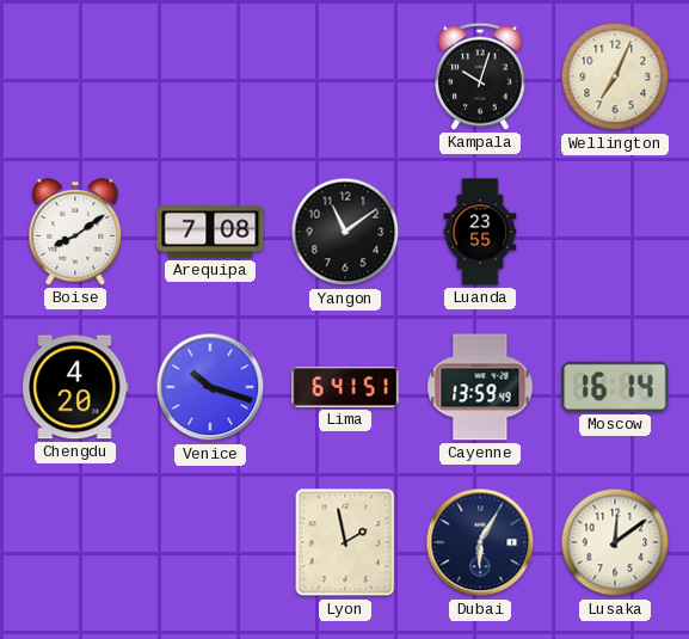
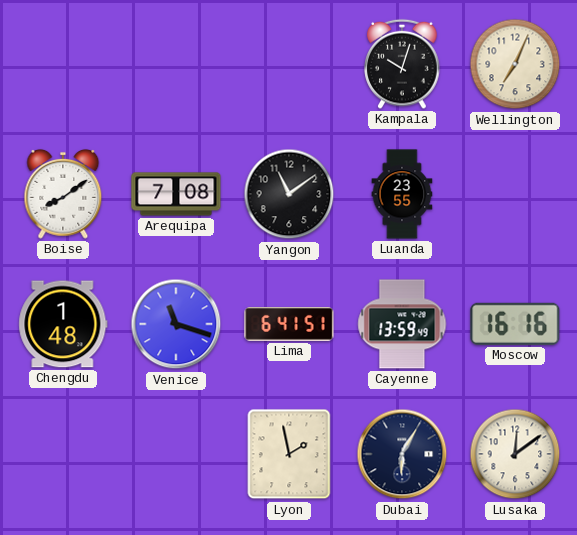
Chengdu: 4:20 -> 1:48
Venice: 10:18 -> 11:18
Moscow: 16:14 -> 16:16
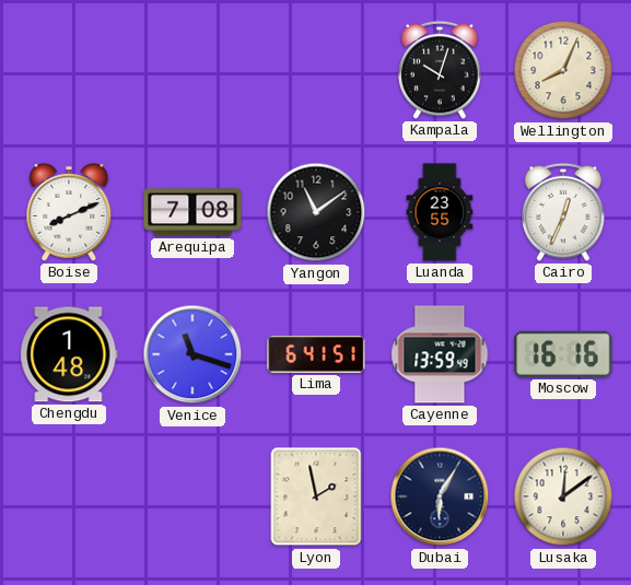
Wellington: 7:04 -> 8:04
Boise: 8:09 -> 8:11
Cairo: none -> 12:34
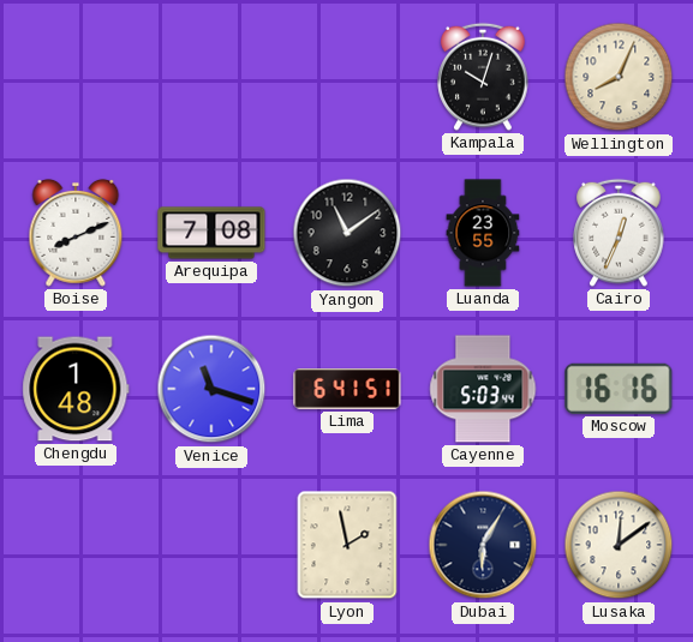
Cayenne: 13:59 -> 5:03
